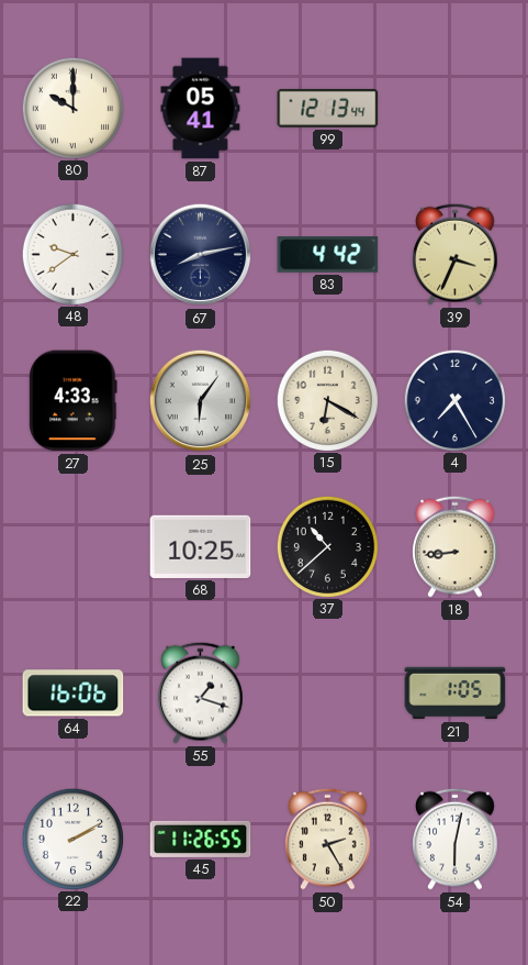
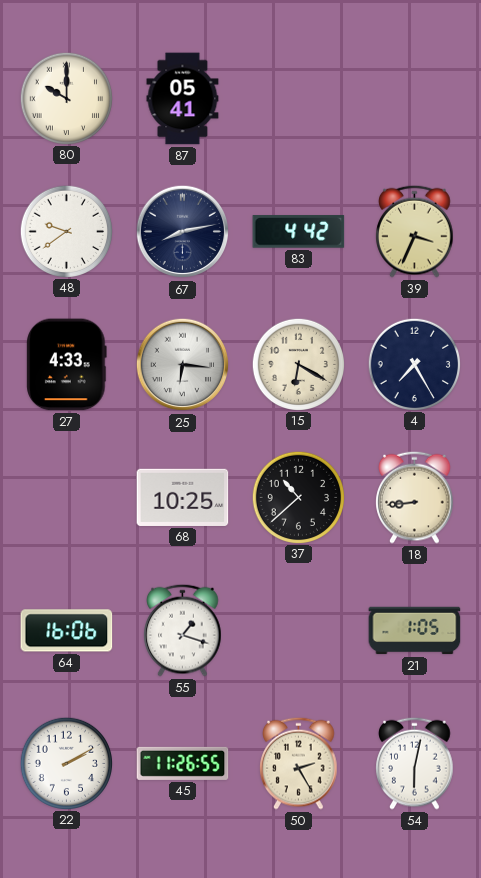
99: 12:13 -> none
25: 6:06 -> 6:16
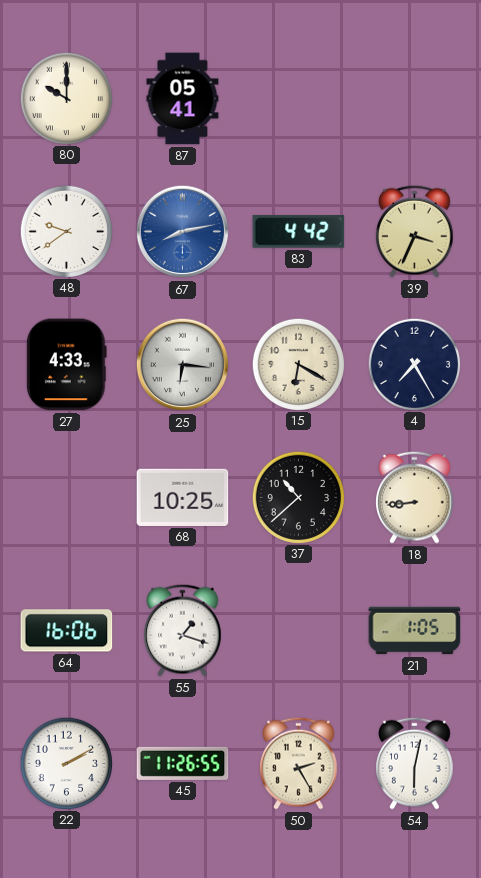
67 dial: navy -> blue
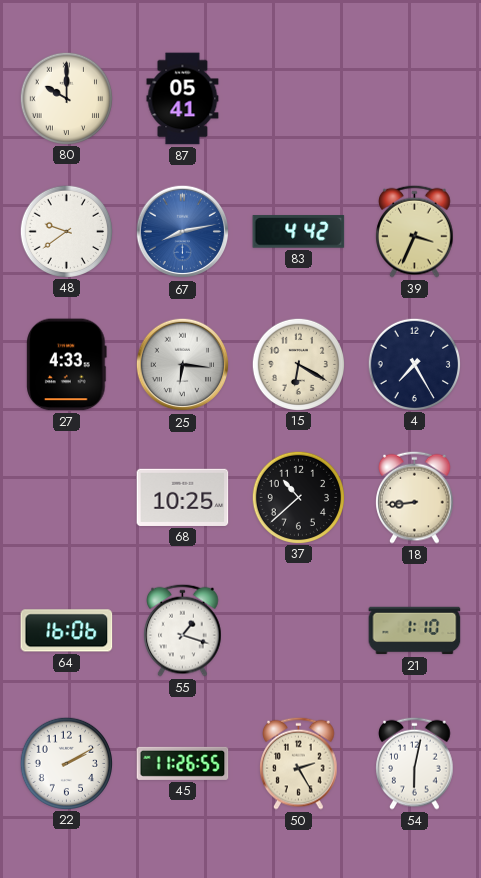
21: 1:05 -> 1:10
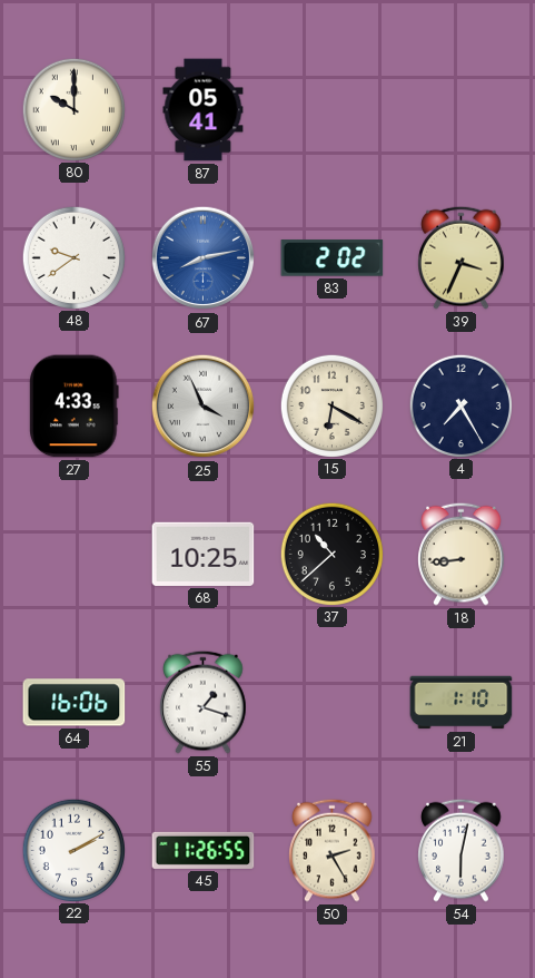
83: 4:42 -> 2:02
25: 6:16 -> 3:56
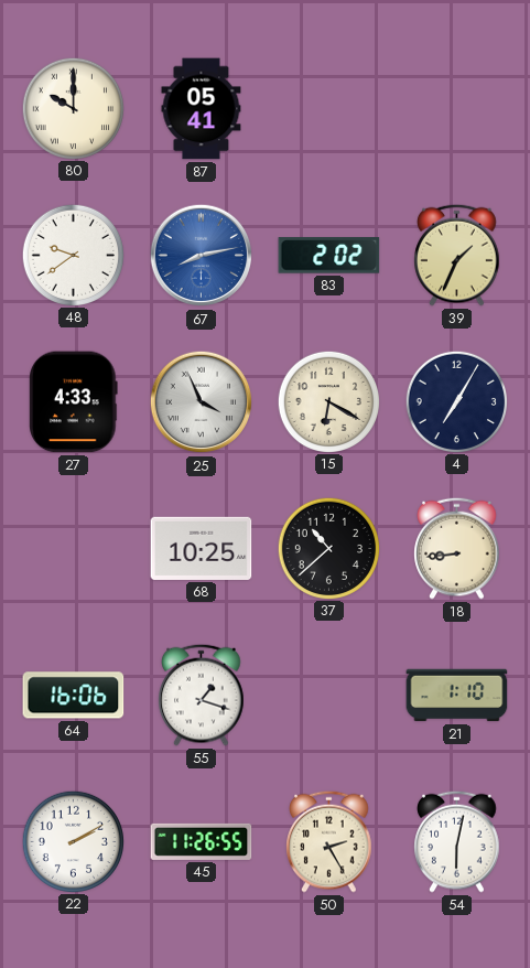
39: 3:34 -> 1:34
4: 7:25 -> 7:05
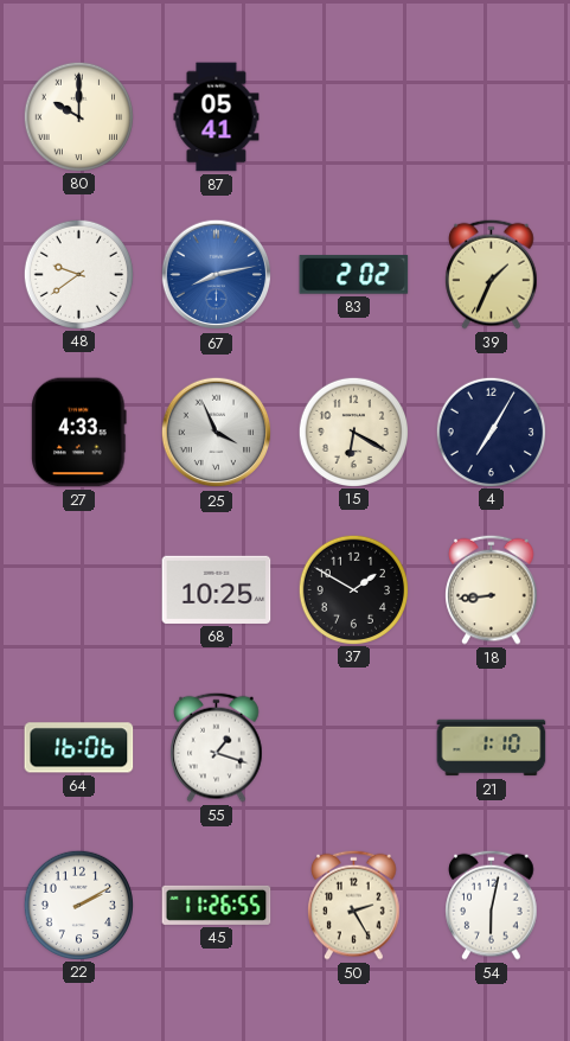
37: 10:38 -> 1:50
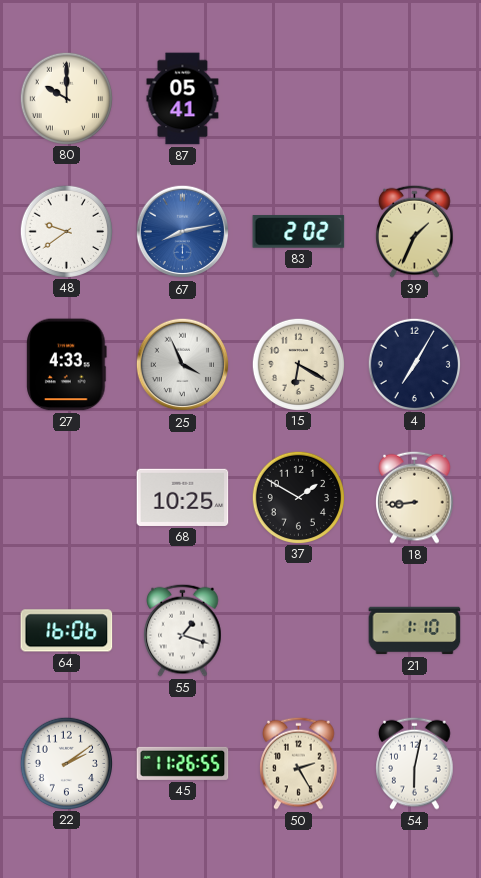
22: 2:10 -> 2:09
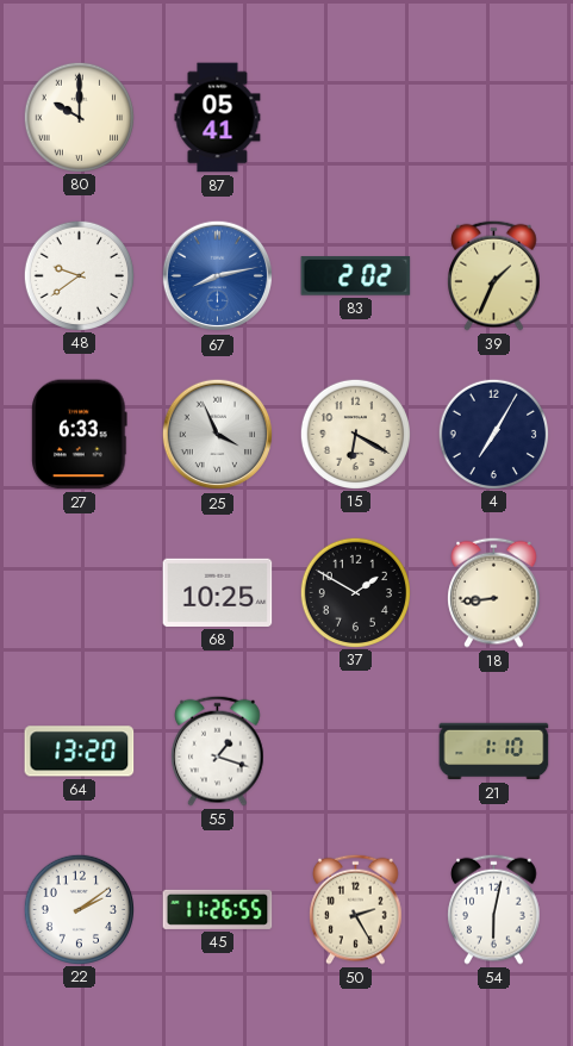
27: 4:33 -> 6:33
64: 16:06 -> 13:20
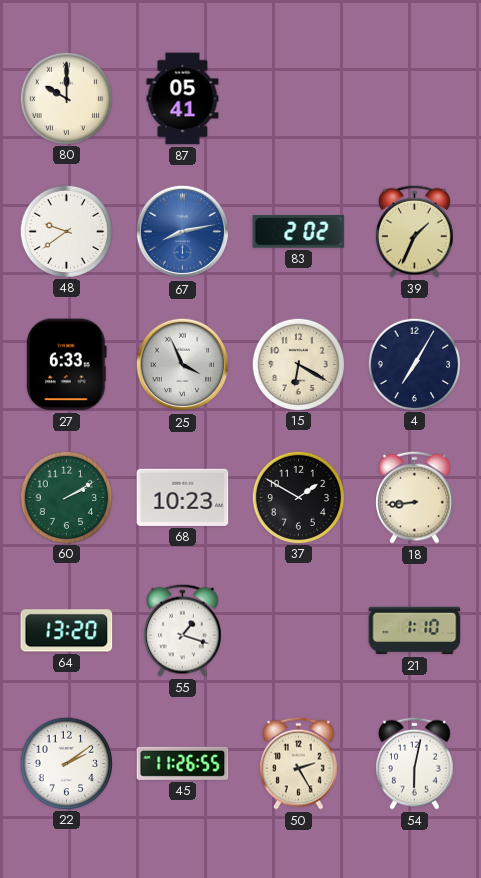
60: none -> 2:10
68: 10:25 -> 10:23
